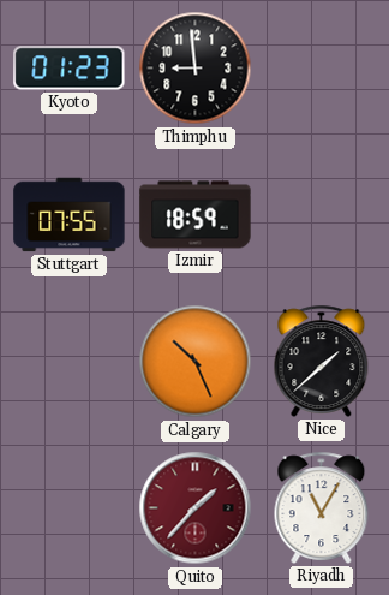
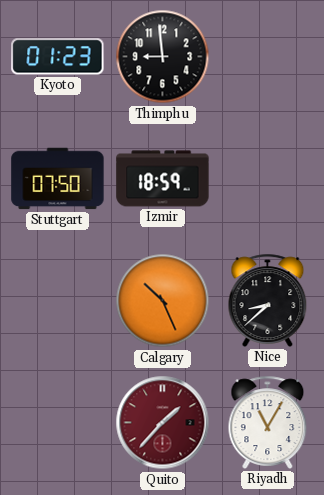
Stuttgart: 07:55 -> 07:50
Nice: 1:38 -> 8:38
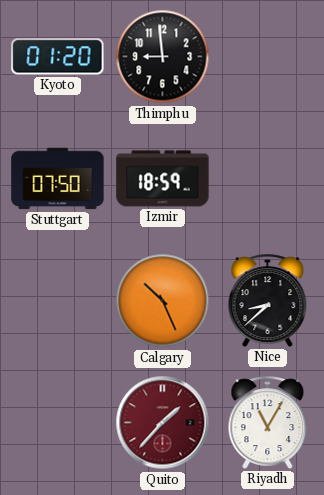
Kyoto: 01:23 -> 01:20
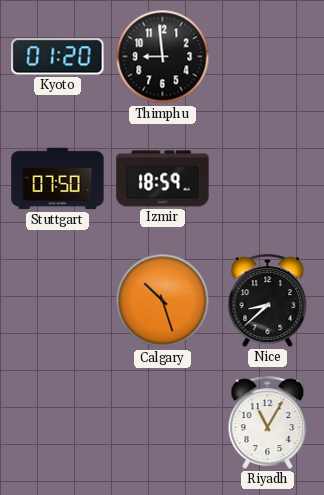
Calgary: 10:26 -> 10:27
Quito: 1:37 -> none
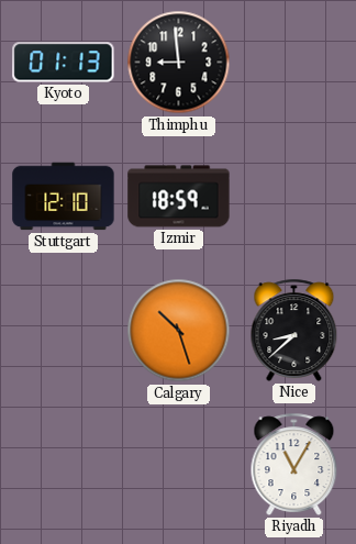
Kyoto: 01:20 -> 01:13
Stuttgart: 07:50 -> 12:10
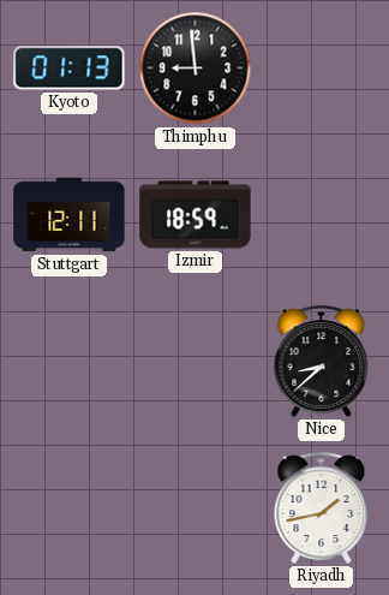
Stuttgart: 12:10 -> 12:11
Calgary: 10:27 -> none
Riyadh: 11:05 -> 1:43
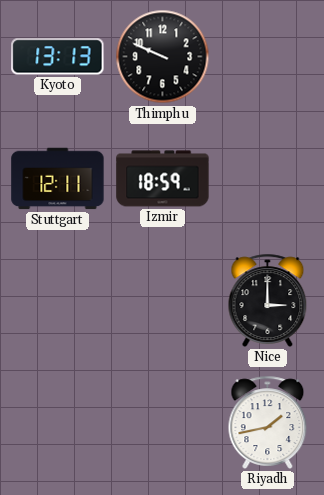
Kyoto: 01:13 -> 13:13
Thimphu: 8:59 -> 9:49
Nice: 8:38 -> 3:00
